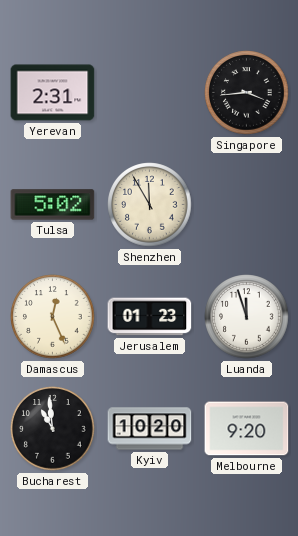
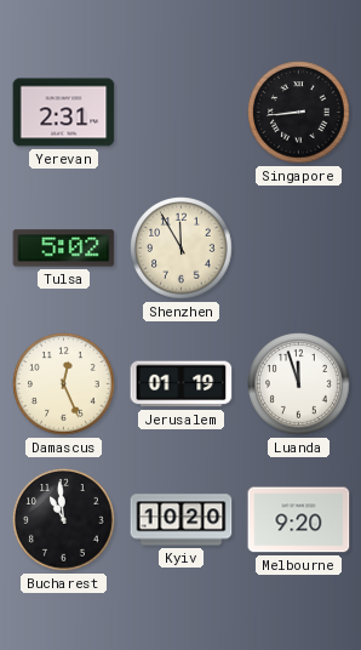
Singapore: 3:44 -> 8:44
Jerusalem: 01:23 -> 01:19
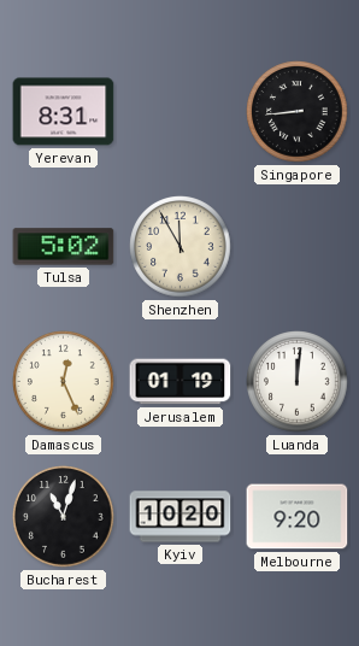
Yerevan: 2:31 -> 8:31
Luanda: 11:57 -> 12:01
Bucharest: 10:59 -> 11:03
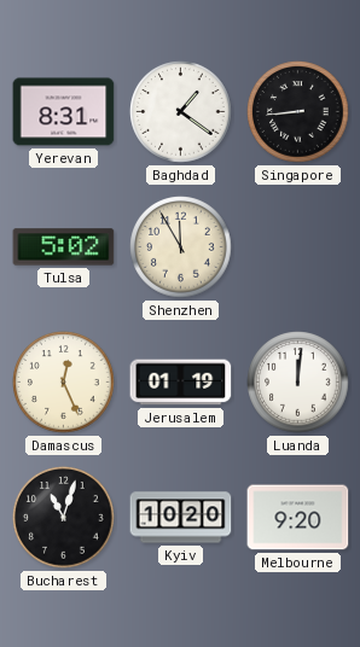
Baghdad: none -> 1:21
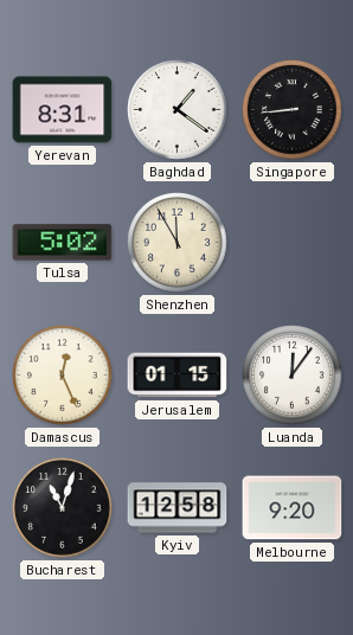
Jerusalem: 01:19 -> 01:15
Luanda: 12:01 -> 12:06
Kyiv: 10:20 -> 12:58
